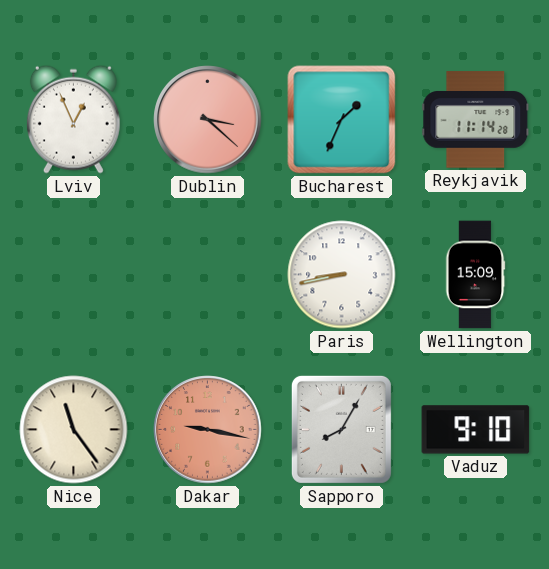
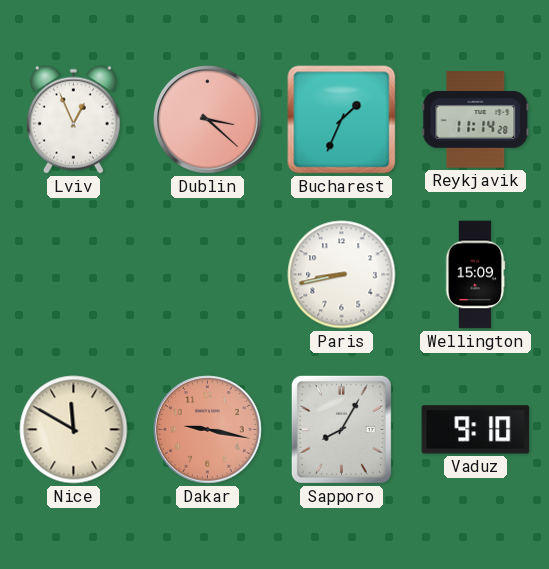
Nice: 11:24 -> 11:50
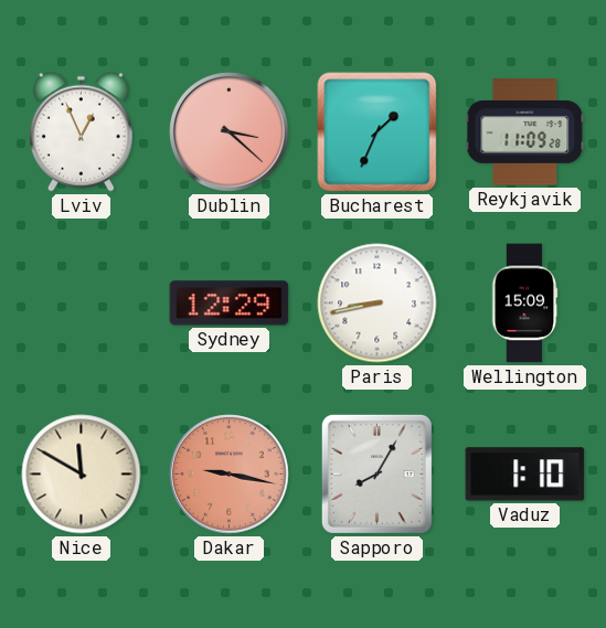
Reykjavik: 11:14 -> 11:09
Sydney: none -> 12:29
Vaduz: 9:10 -> 1:10
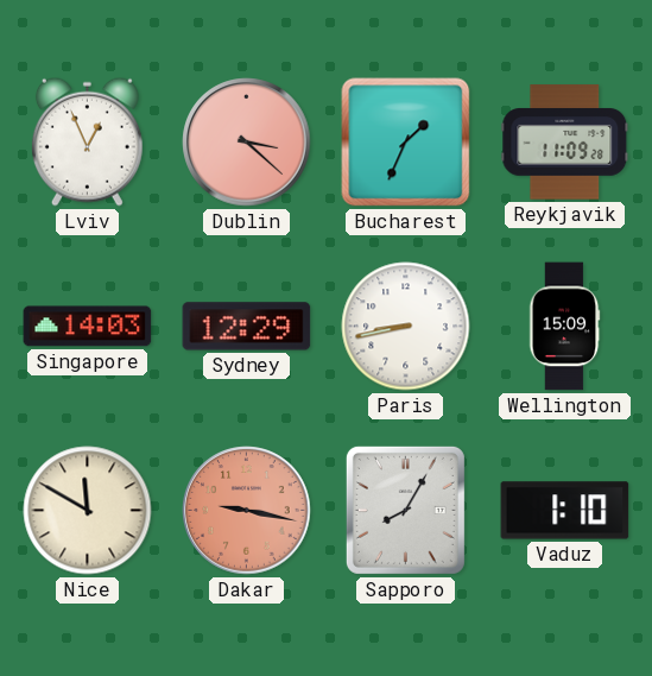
Singapore: none -> 14:03
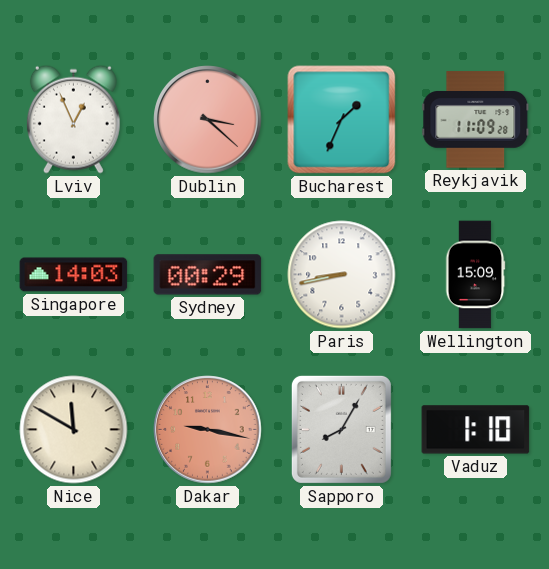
Sydney: 12:29 -> 00:29
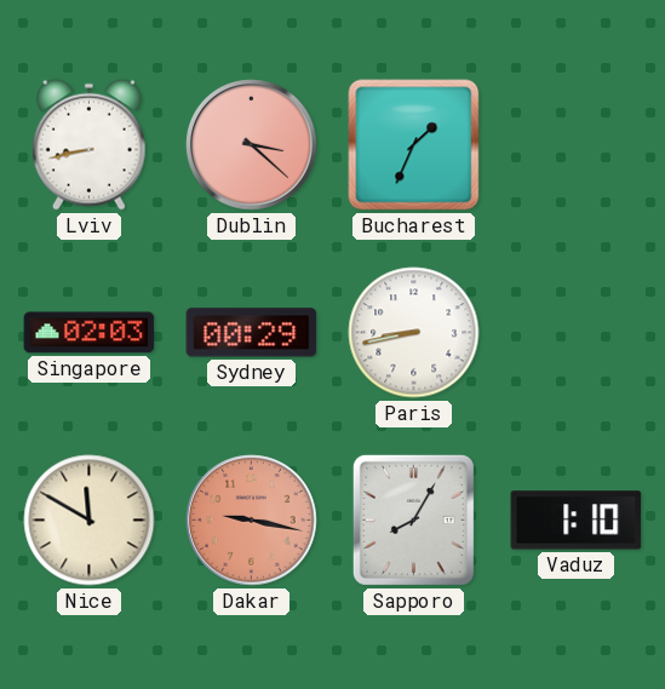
Lviv: 12:56 -> 8:43
Reykjavik: 11:09 -> none
Singapore: 14:03 -> 02:03
Wellington: 15:09 -> none
